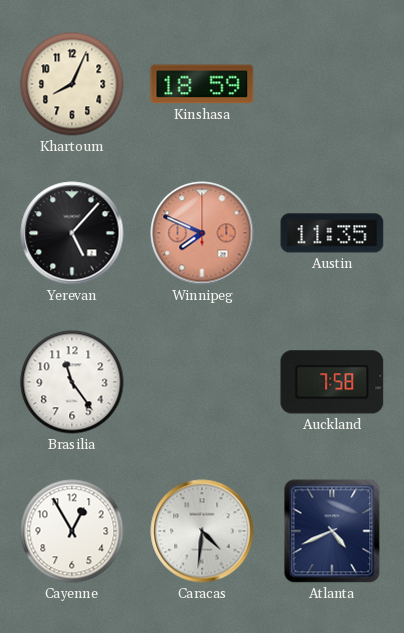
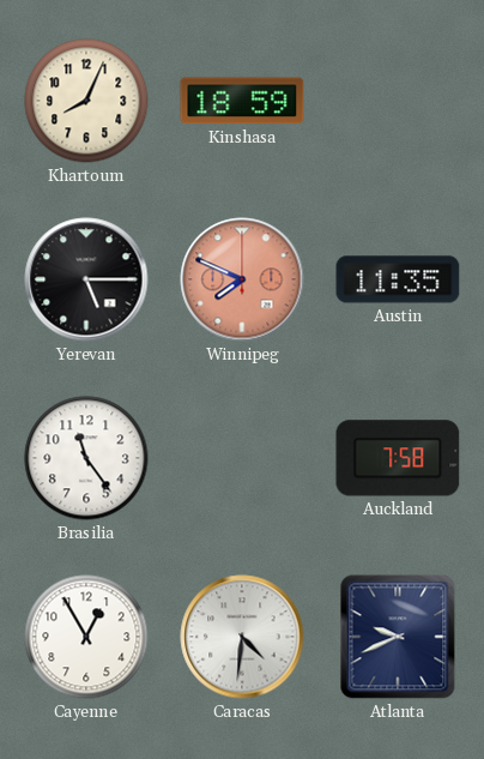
Yerevan: 5:07 -> 5:15
Atlanta: 4:41 -> 9:41
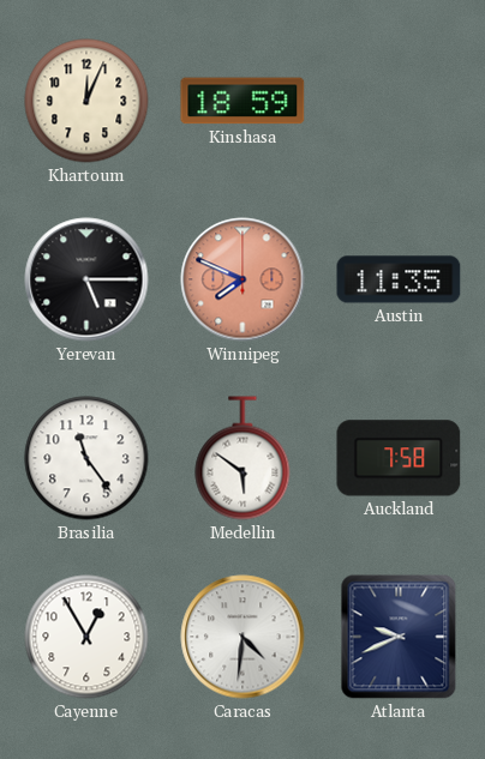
Khartoum: 8:04 -> 12:04
Medellin: none -> 5:51
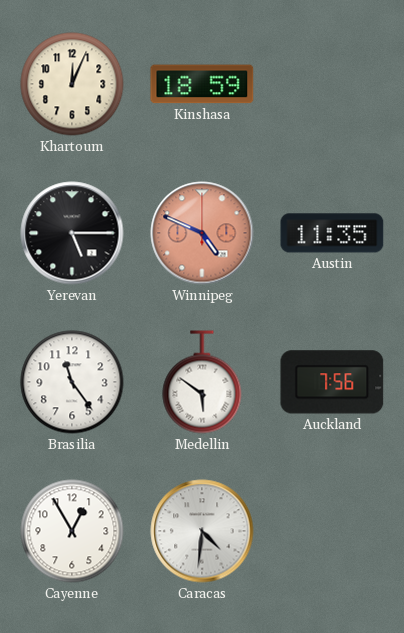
Winnipeg: 7:49 -> 4:49
Auckland: 7:58 -> 7:56
Atlanta: 9:41 -> none
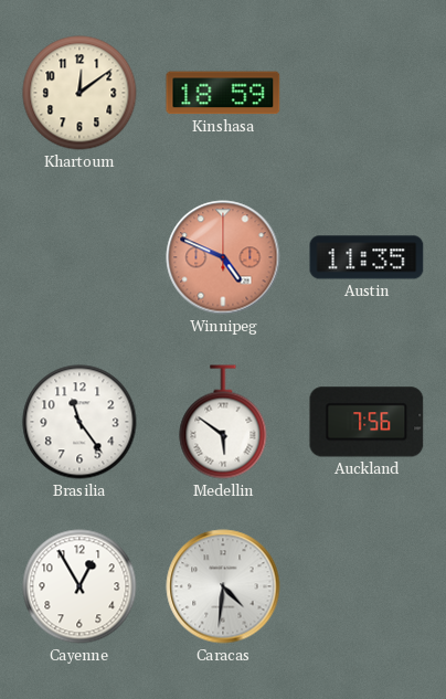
Khartoum: 12:04 -> 12:09
Yerevan: 5:15 -> none
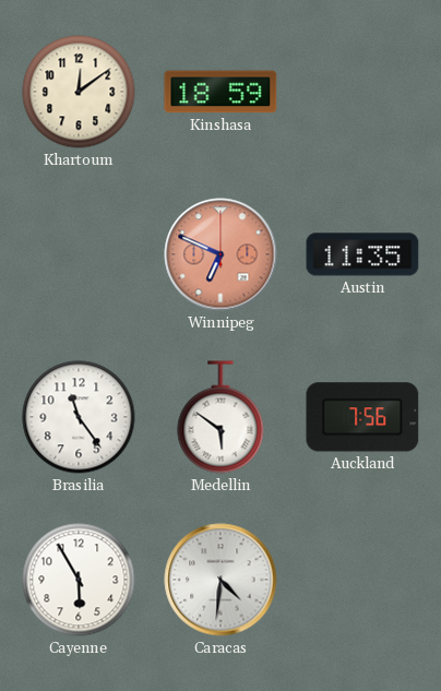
Winnipeg: 4:49 -> 6:49
Cayenne: 12:55 -> 5:55
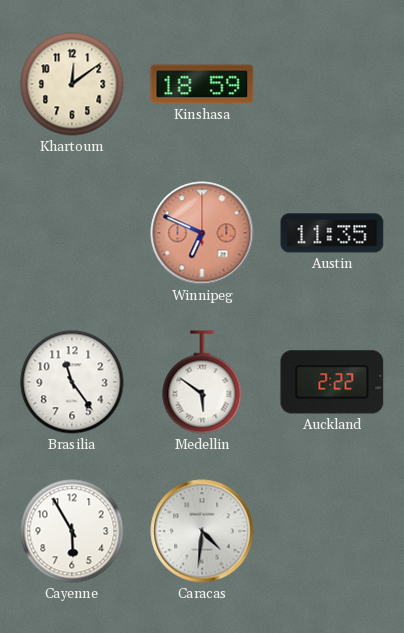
Auckland: 7:56 -> 2:22
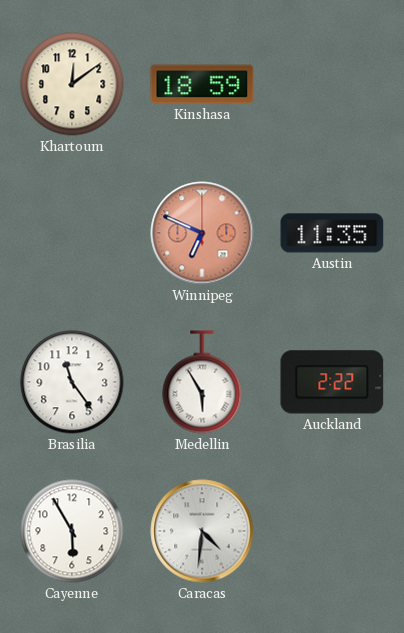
Medellin: 5:51 -> 5:55
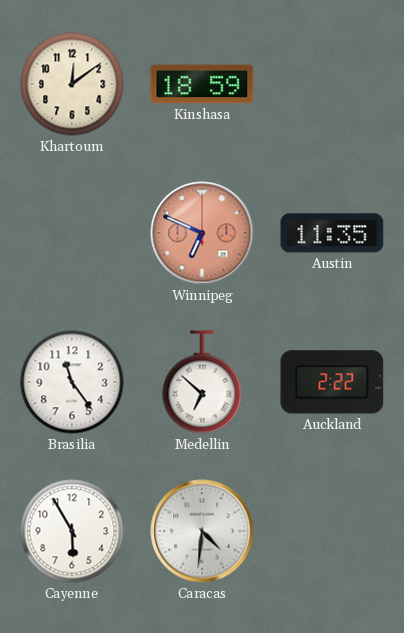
Medellin: 5:55 -> 6:52
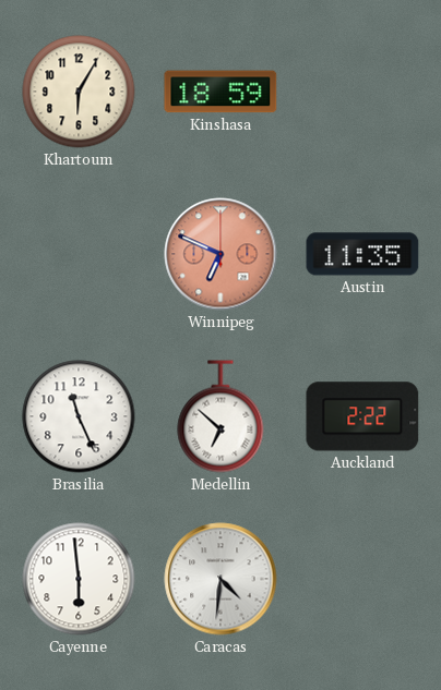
Khartoum: 12:09 -> 6:05
Brasilia: 11:24 -> 11:26
Cayenne: 5:55 -> 5:59
